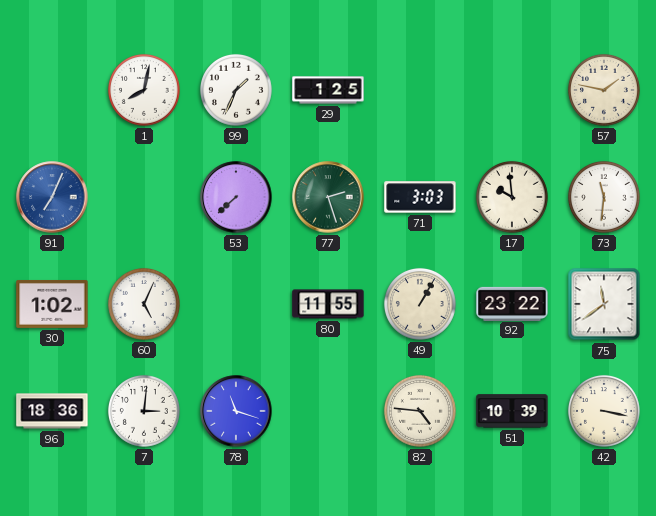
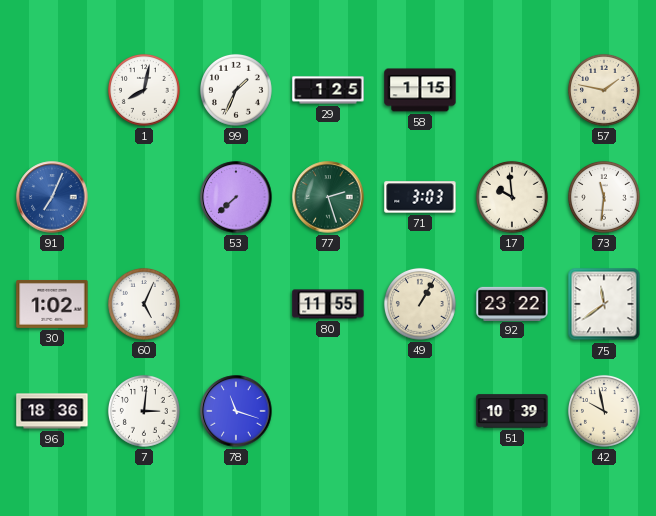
58: none -> 1:15
82: 4:46 -> none
42: 3:17 -> 9:58
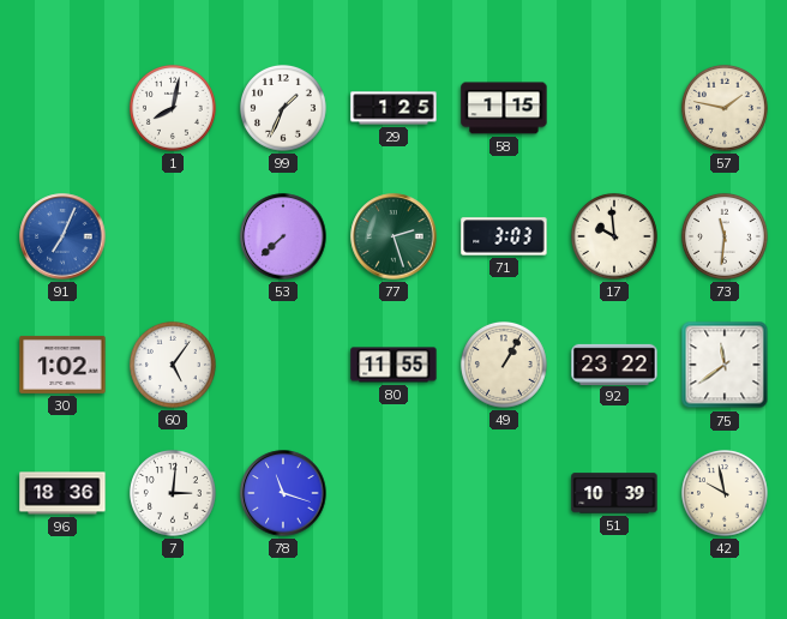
60: 5:04 -> 5:06
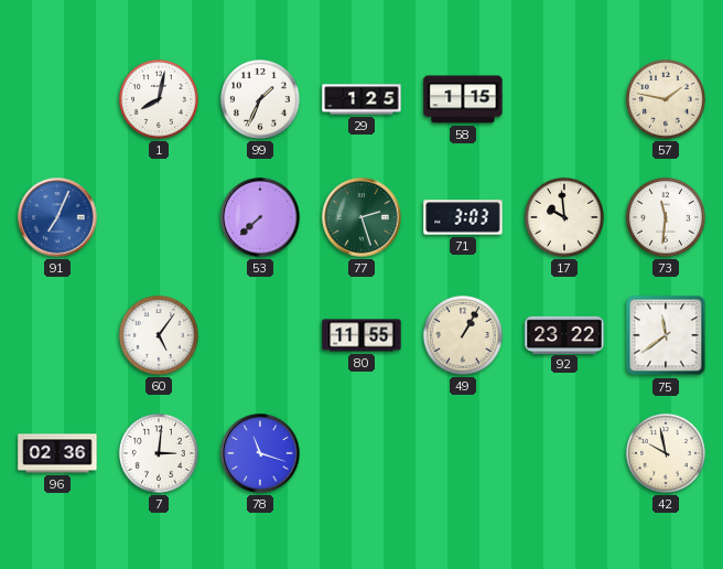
30: 1:02 -> none
96: 18:36 -> 02:36
51: 10:39 -> none
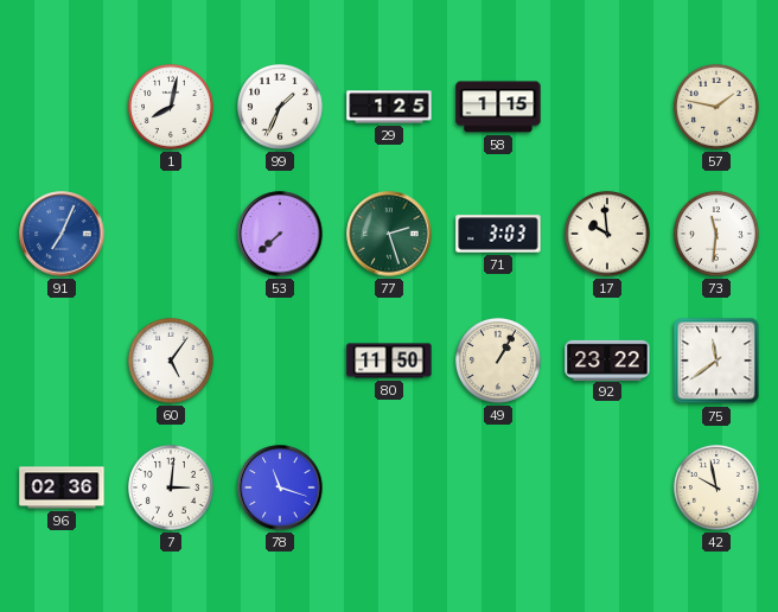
80: 11:55 -> 11:50
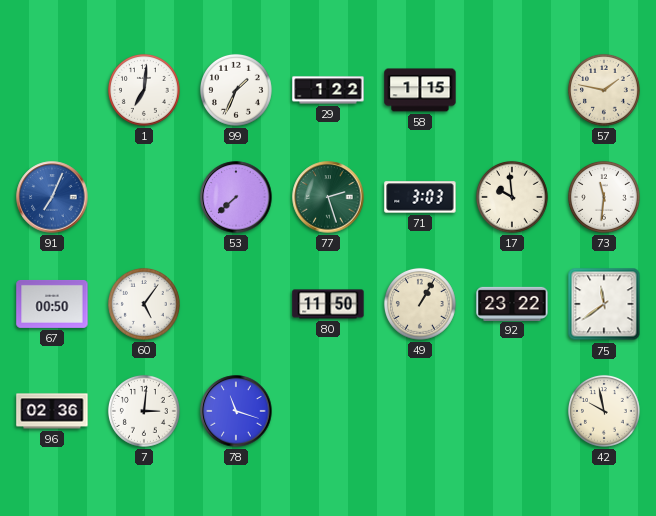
1: 8:02 -> 7:01
29: 1:25 -> 1:22
67: none -> 00:50
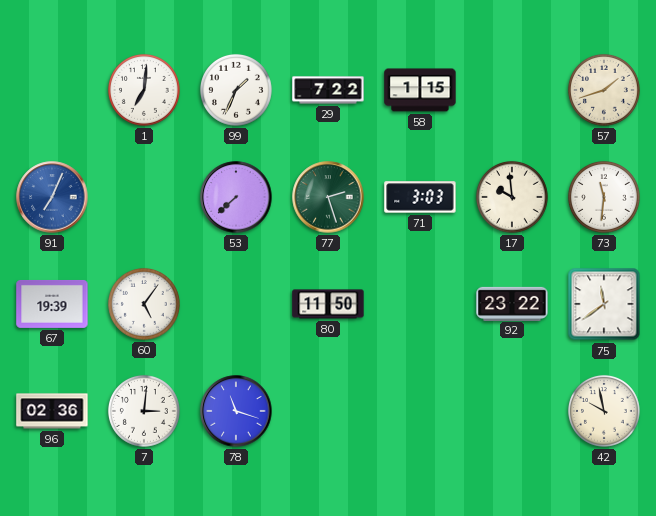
29: 1:22 -> 7:22
57: 1:47 -> 1:42
67: 00:50 -> 19:39
49: 1:05 -> none
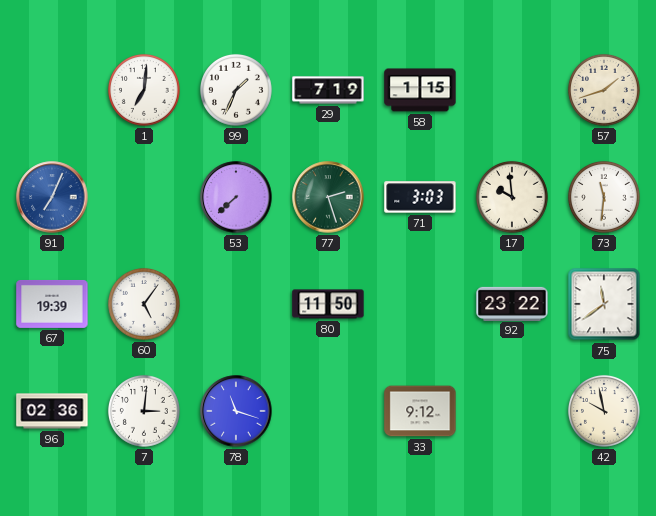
29: 7:22 -> 7:19
33: none -> 9:12
